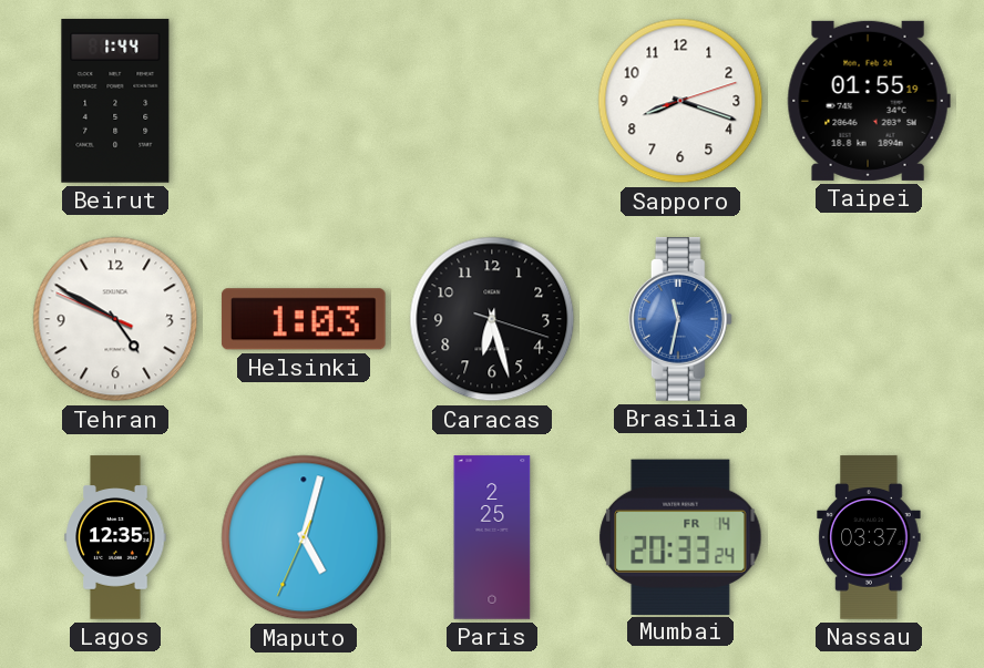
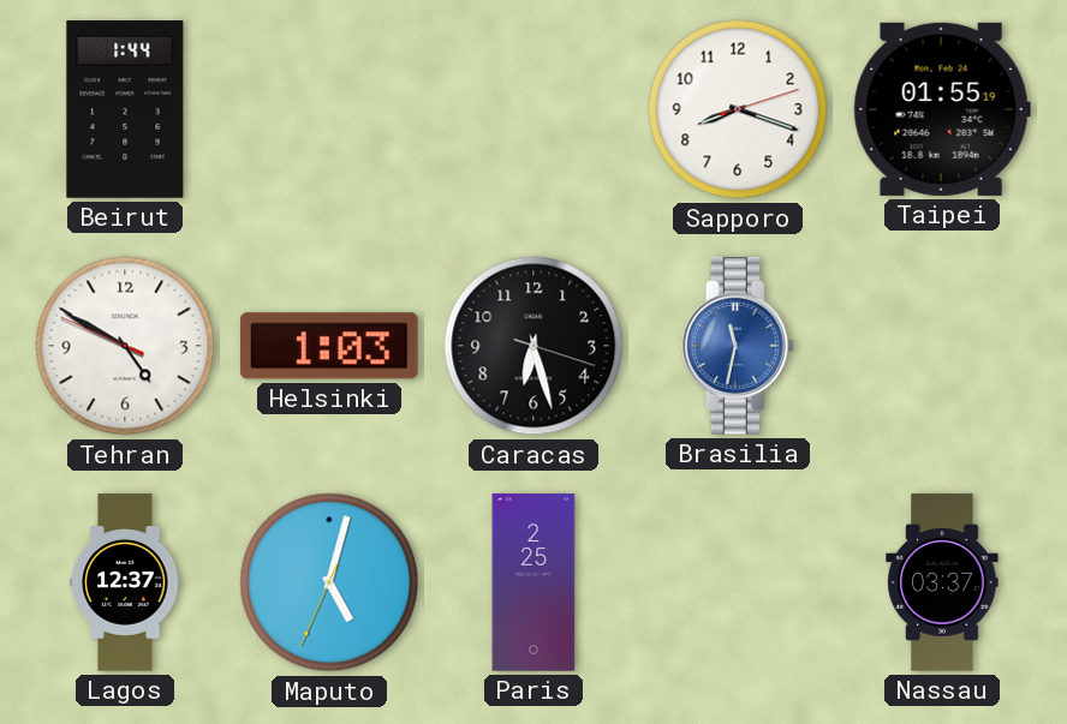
Lagos: 12:35 -> 12:37
Mumbai: 20:33 -> none
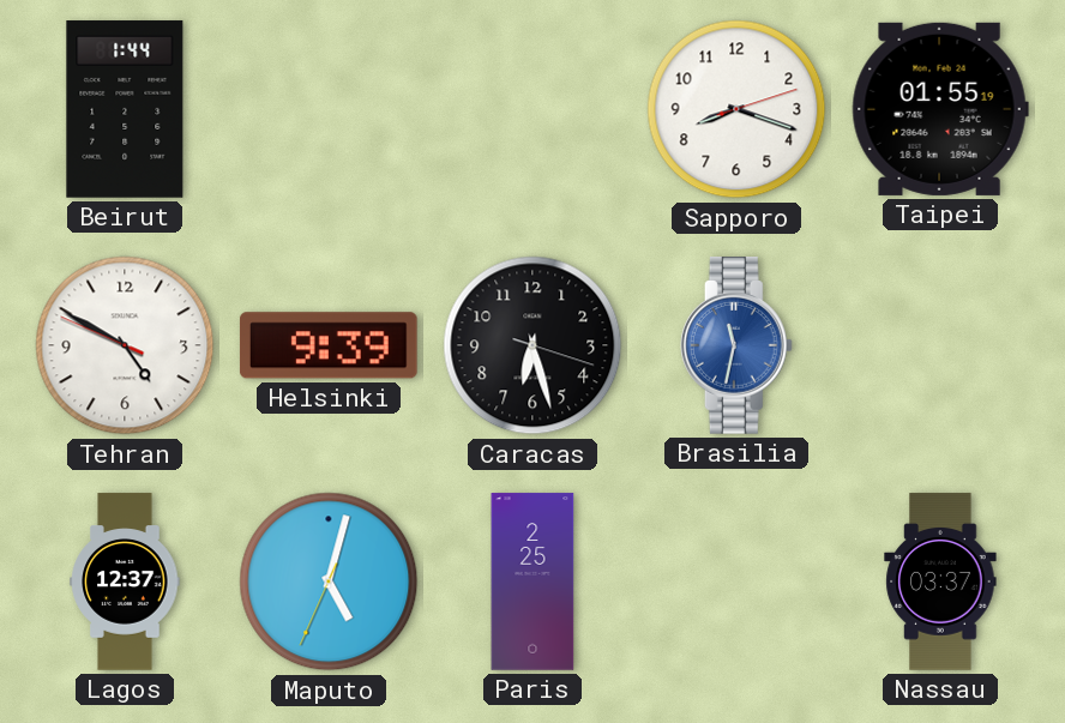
Helsinki: 1:03 -> 9:39
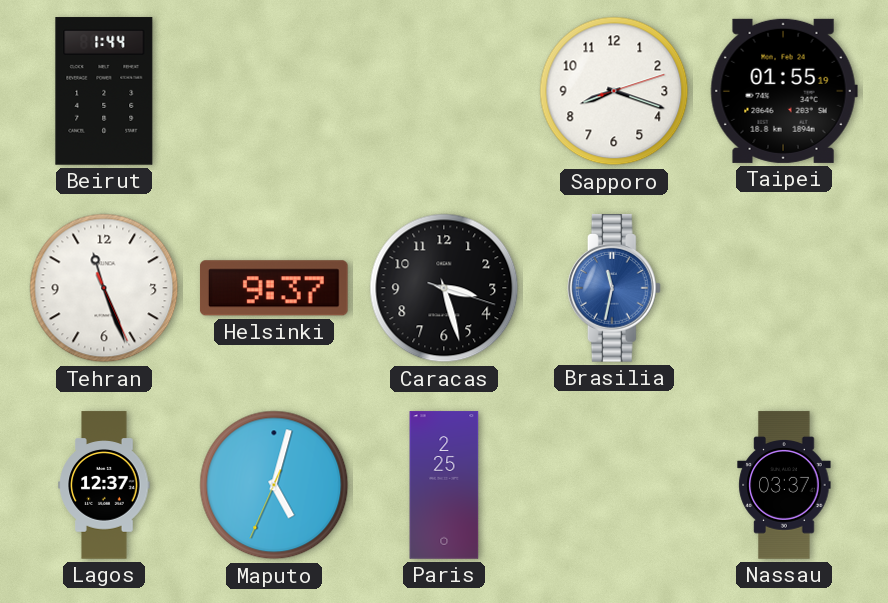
Tehran: 4:49 -> 11:26
Helsinki: 9:39 -> 9:37
Caracas: 6:27 -> 3:27
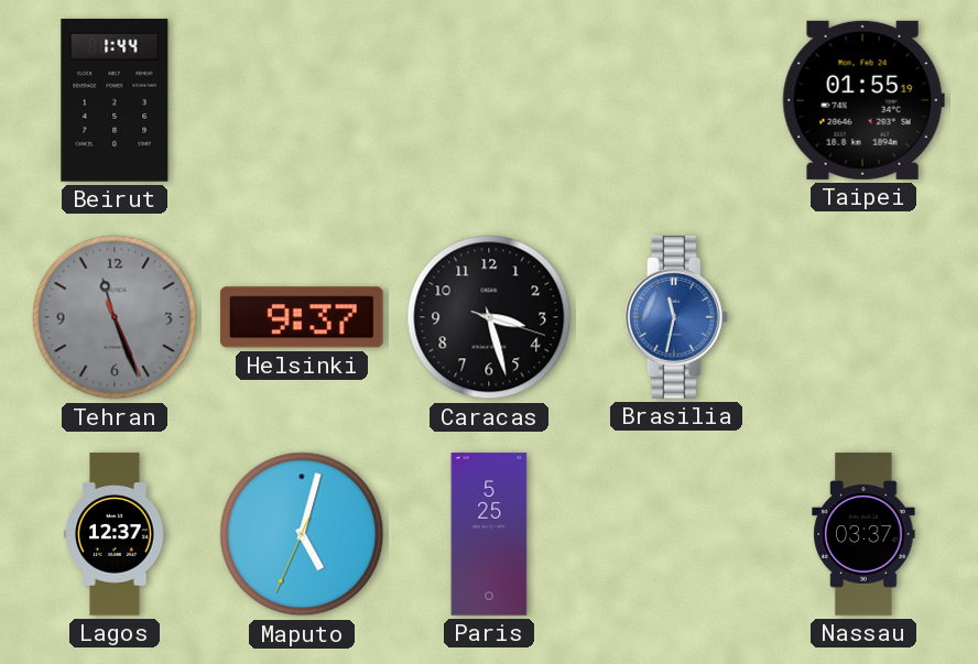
Sapporo: 8:18 -> none
Tehran dial: white -> grey
Paris: 2:25 -> 5:25
